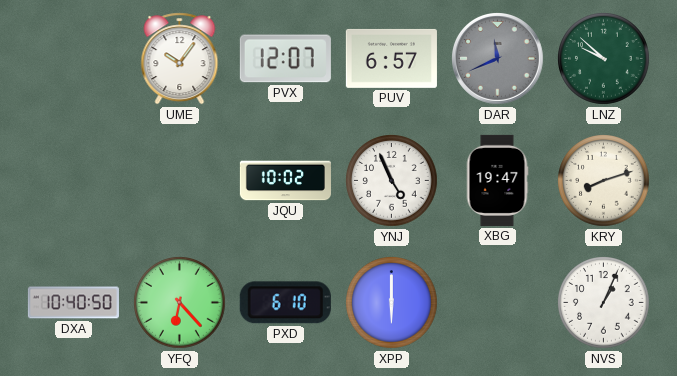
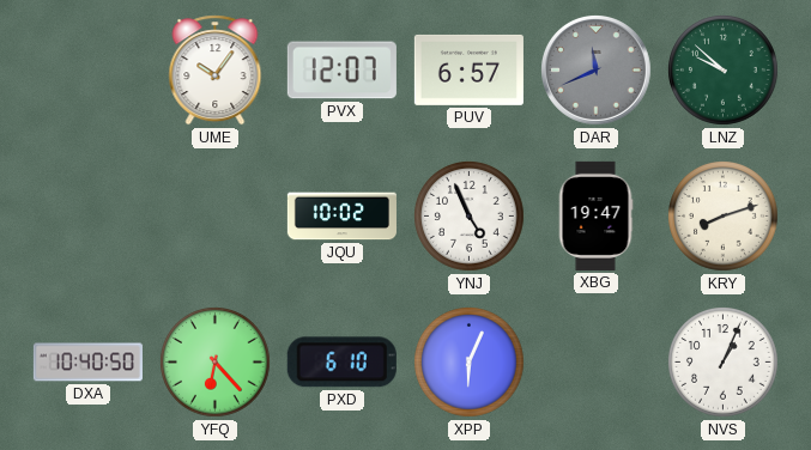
XPP: 6:00 -> 6:04
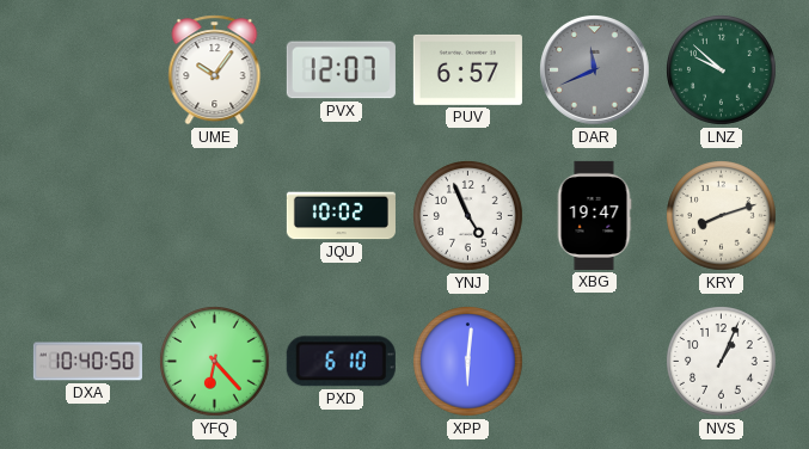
XPP: 6:04 -> 6:01
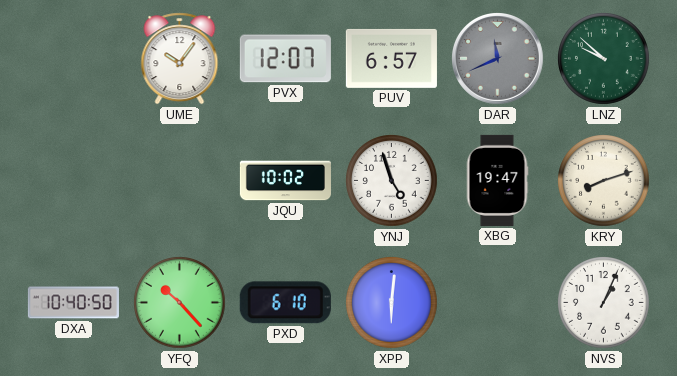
YNJ: 4:56 -> 4:57
YFQ: 6:23 -> 10:23
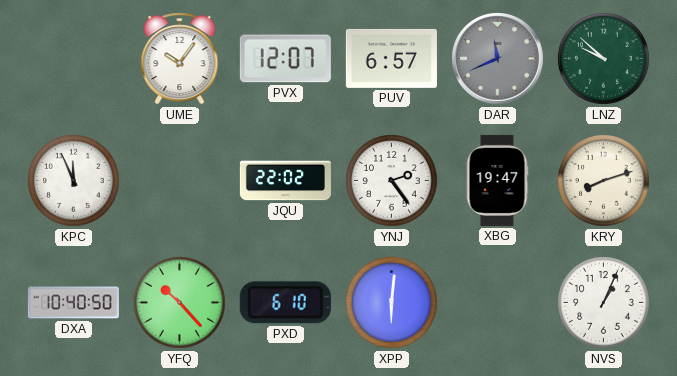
KPC: none -> 11:56
JQU: 10:02 -> 22:02
YNJ: 4:57 -> 2:24
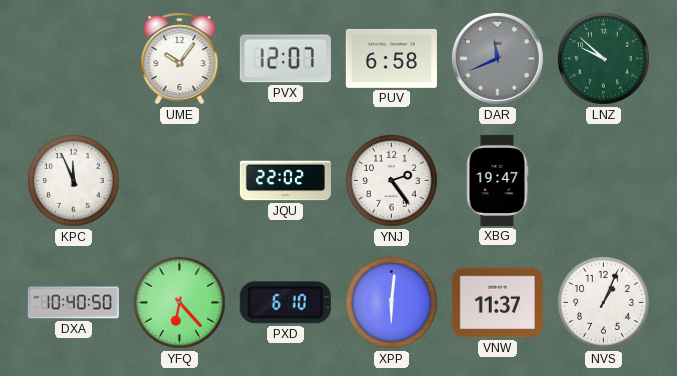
PUV: 6:57 -> 6:58
KRY: 8:12 -> none
YFQ: 10:23 -> 6:23
VNW: none -> 11:37
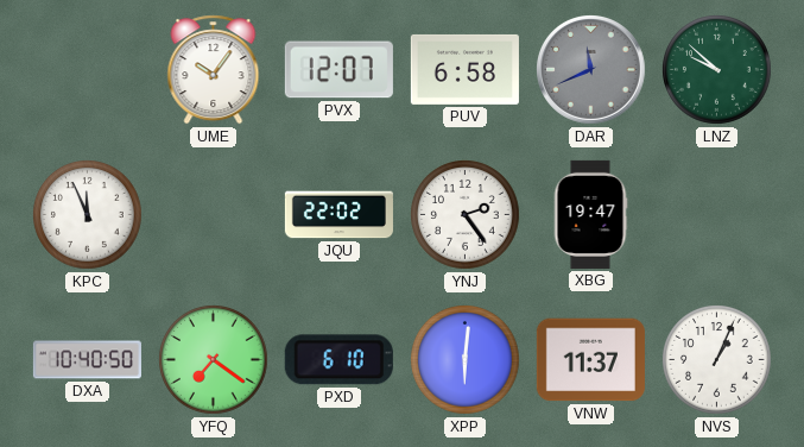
YFQ: 6:23 -> 7:21
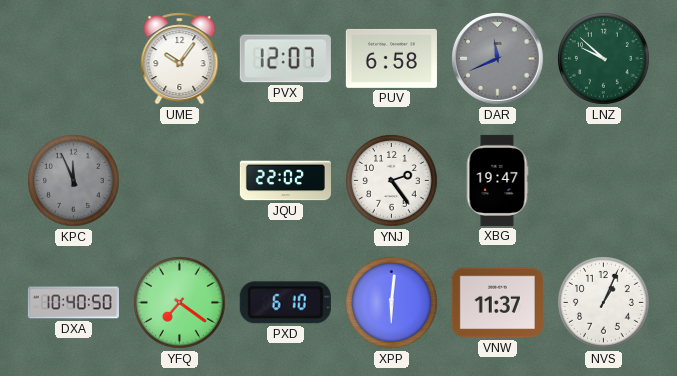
KPC dial: white -> grey
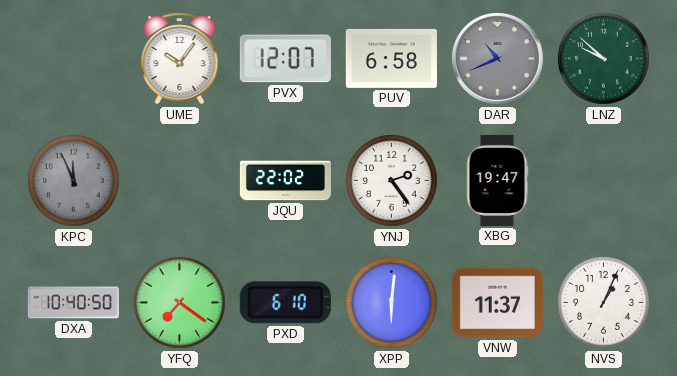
DAR: 11:41 -> 10:41
